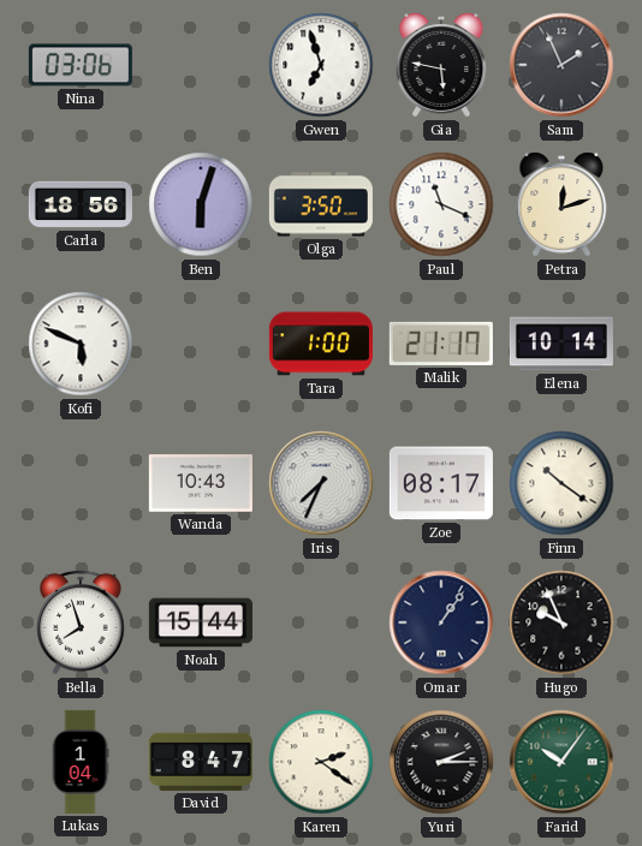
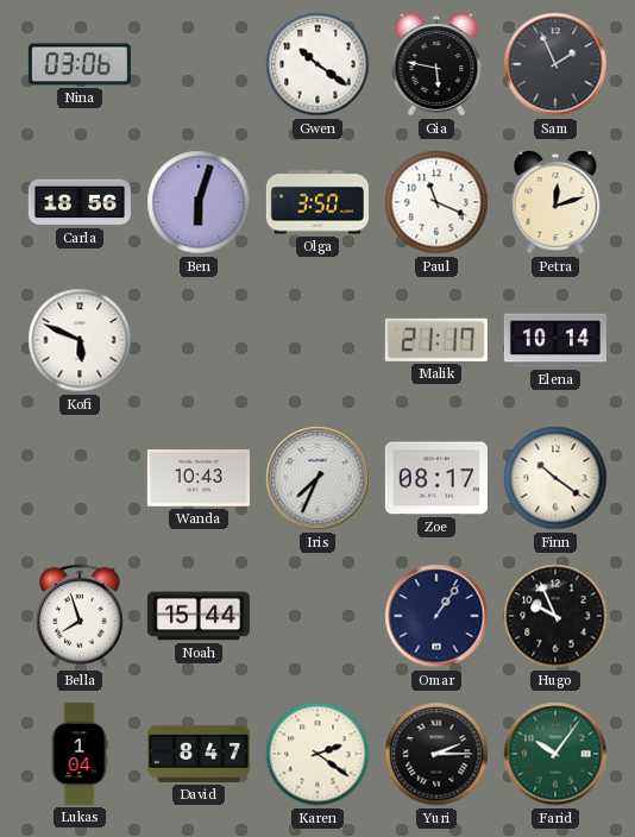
Gwen: 6:57 -> 10:21
Tara: 1:00 -> none
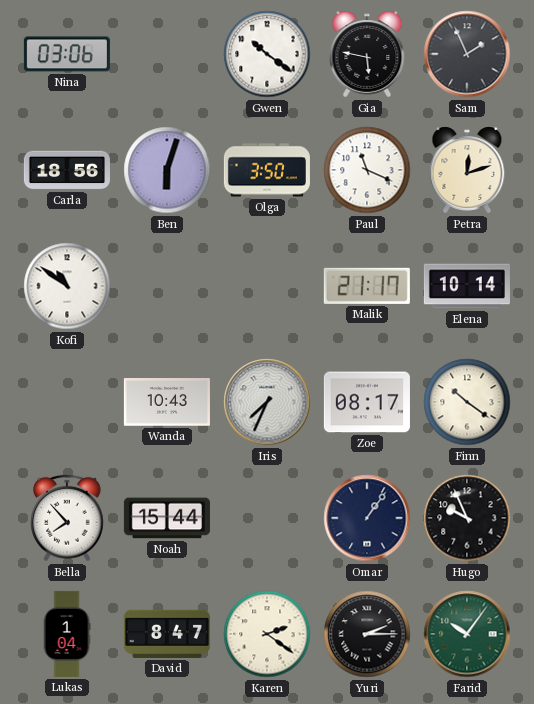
Kofi: 5:49 -> 10:51
Bella: 7:57 -> 7:53
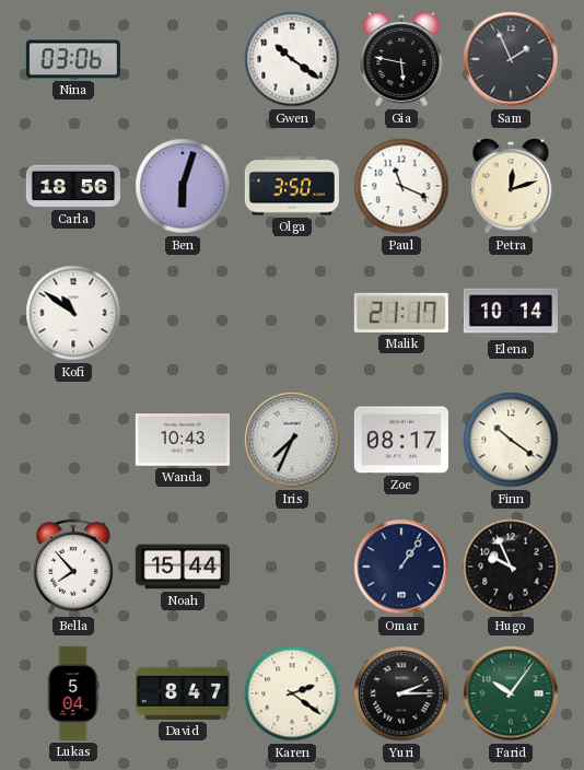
Lukas: 1:04 -> 5:04
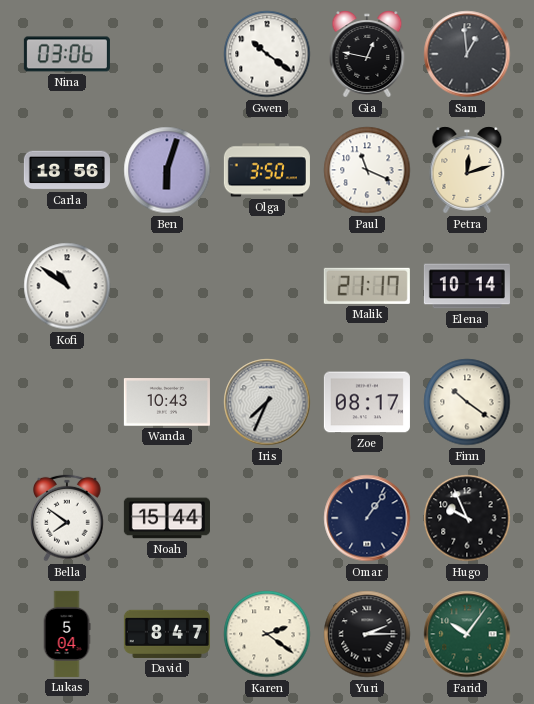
Gia: 5:47 -> 12:47
Sam: 1:56 -> 12:59
Bella: 7:53 -> 7:51
